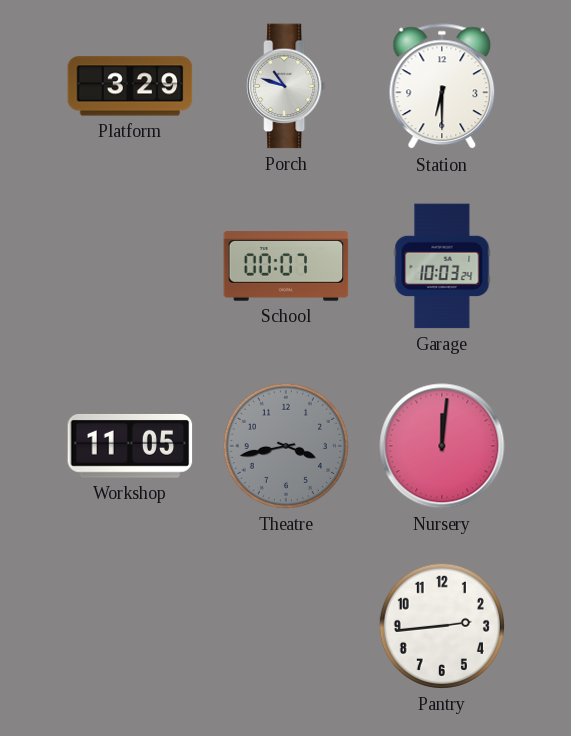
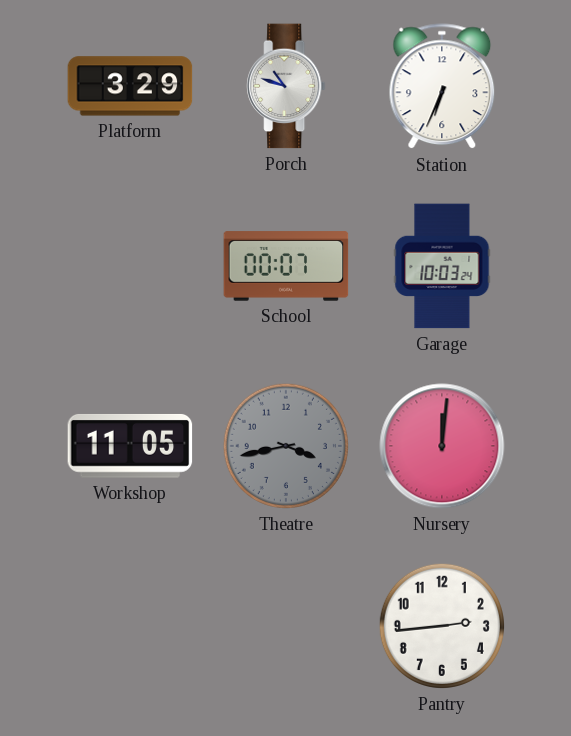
Station: 6:30 -> 6:34
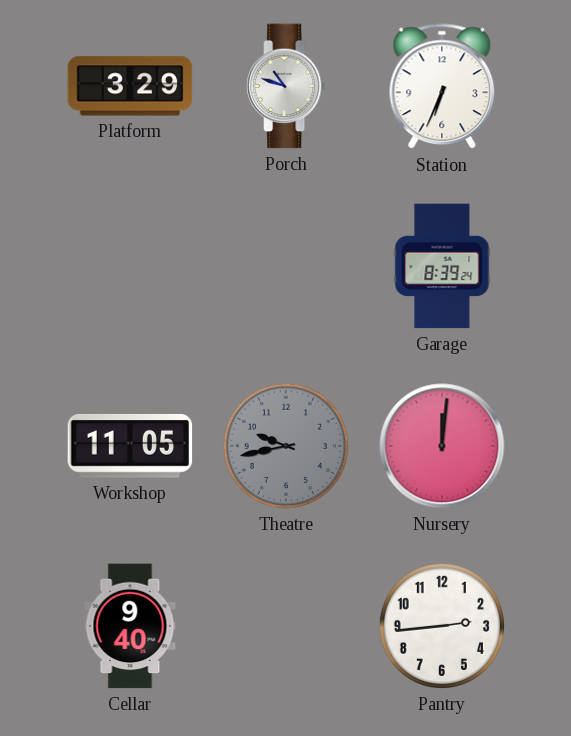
School: 00:07 -> none
Garage: 10:03 -> 8:39
Theatre: 3:43 -> 9:43
Cellar: none -> 9:40
